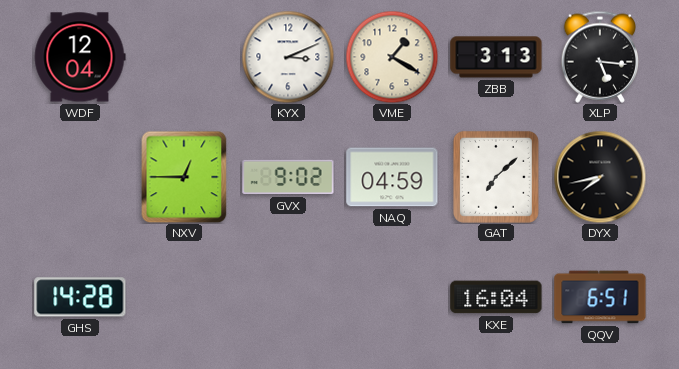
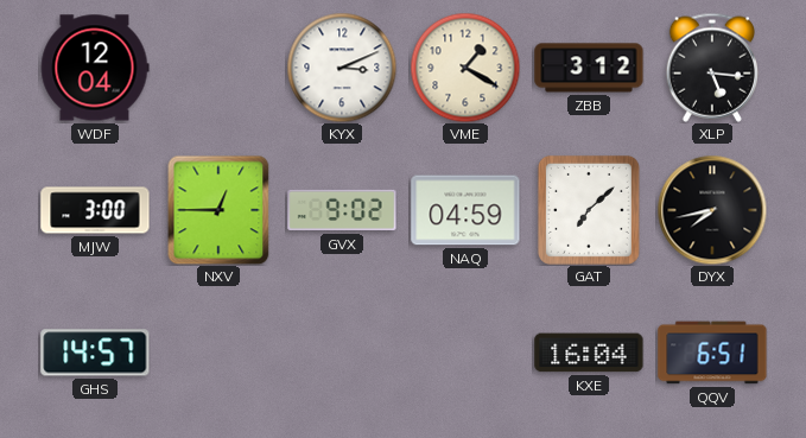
ZBB: 3:13 -> 3:12
MJW: none -> 3:00
GHS: 14:28 -> 14:57
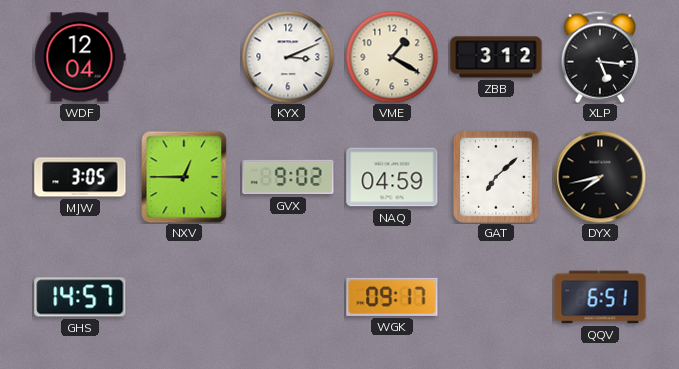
MJW: 3:00 -> 3:05
WGK: none -> 09:17
KXE: 16:04 -> none
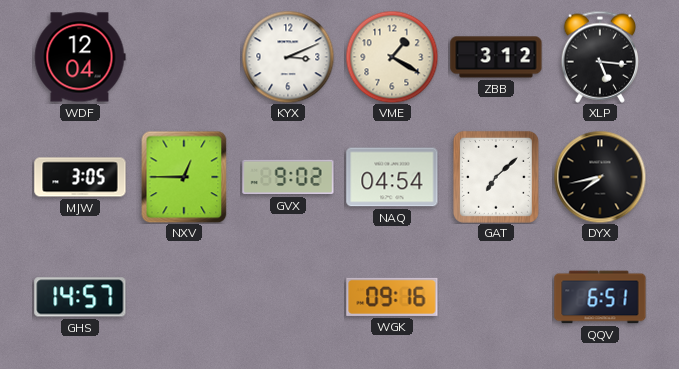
NAQ: 04:59 -> 04:54
WGK: 09:17 -> 09:16
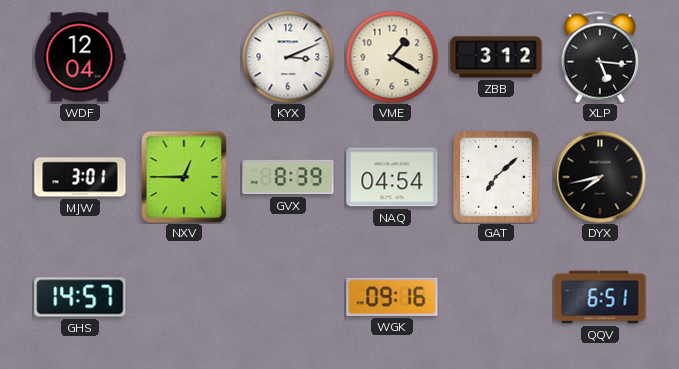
MJW: 3:05 -> 3:01
GVX: 9:02 -> 8:39
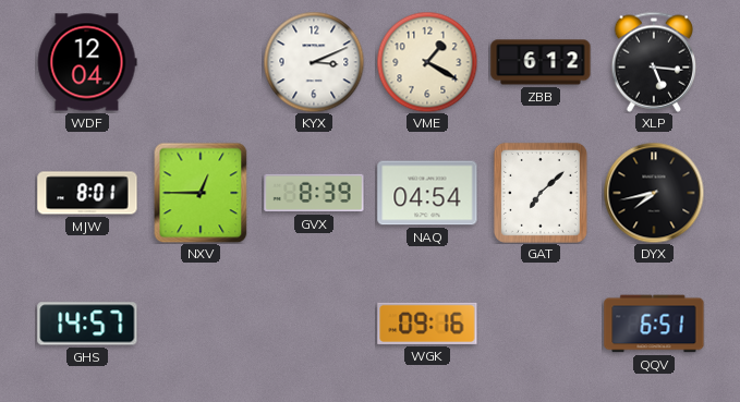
ZBB: 3:12 -> 6:12
MJW: 3:01 -> 8:01
